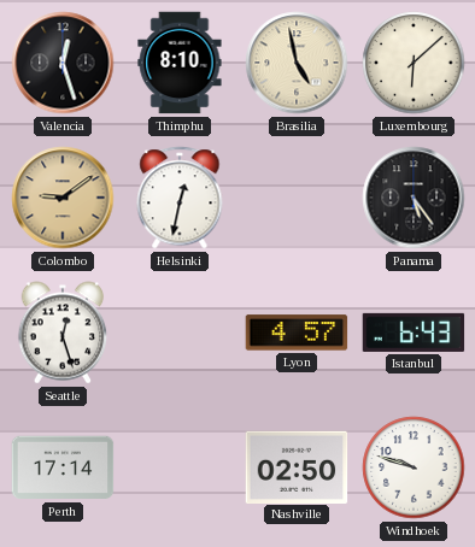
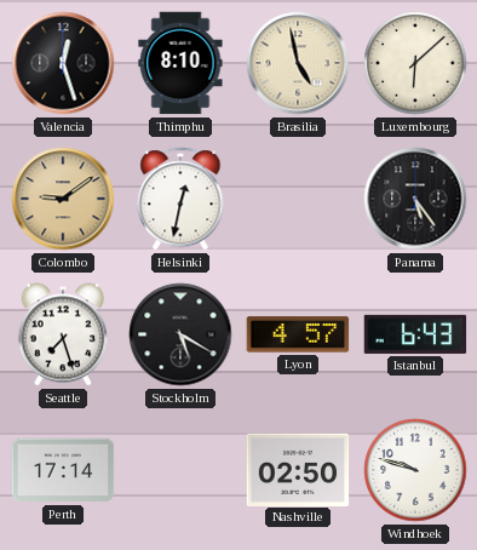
Seattle: 12:27 -> 7:27
Stockholm: none -> 5:20
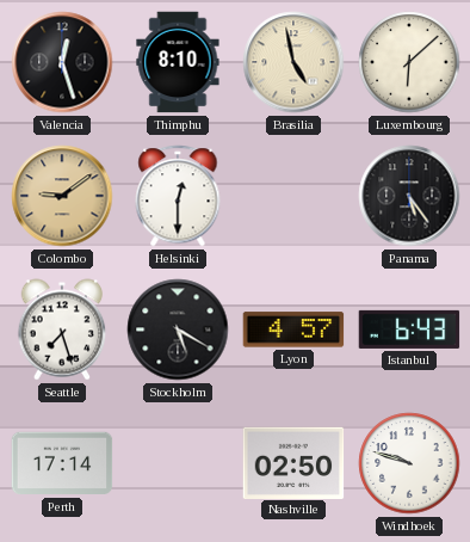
Helsinki: 12:32 -> 12:30
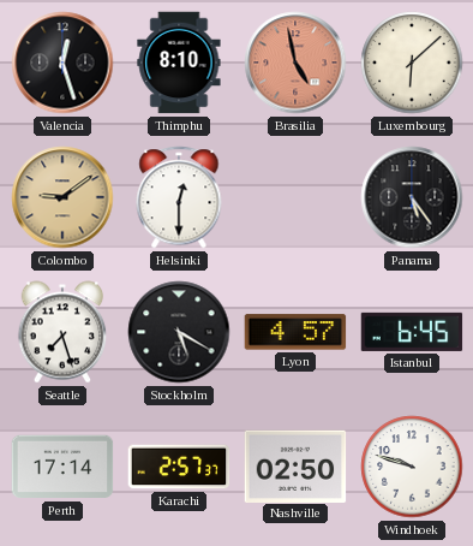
Brasilia dial: cream -> salmon
Istanbul: 6:43 -> 6:45
Karachi: none -> 2:57
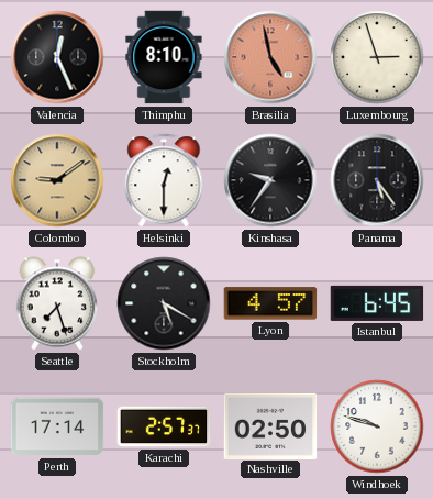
Valencia: 12:27 -> 12:26
Luxembourg: 6:08 -> 2:57
Kinshasa: none -> 9:36
